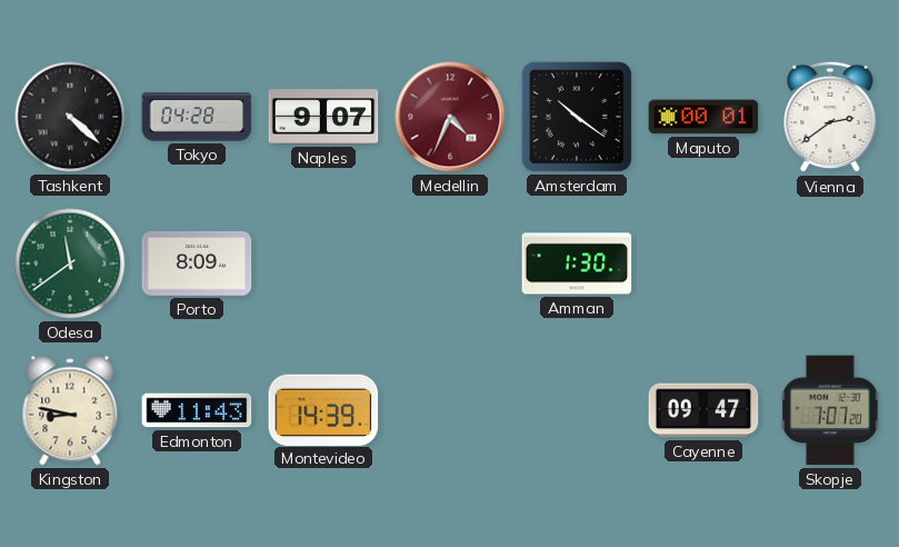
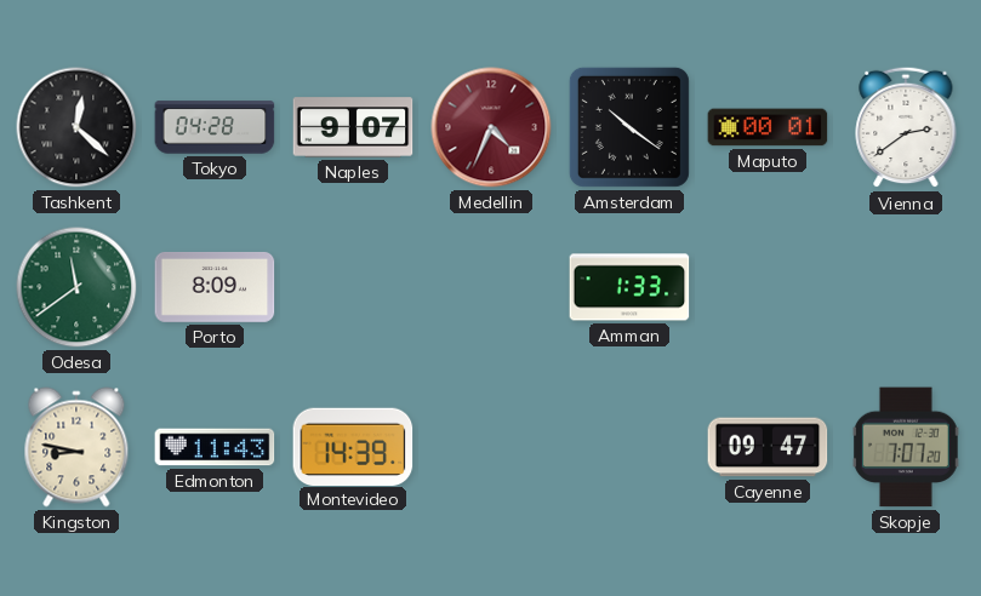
Tashkent: 4:22 -> 12:22
Amman: 1:30 -> 1:33
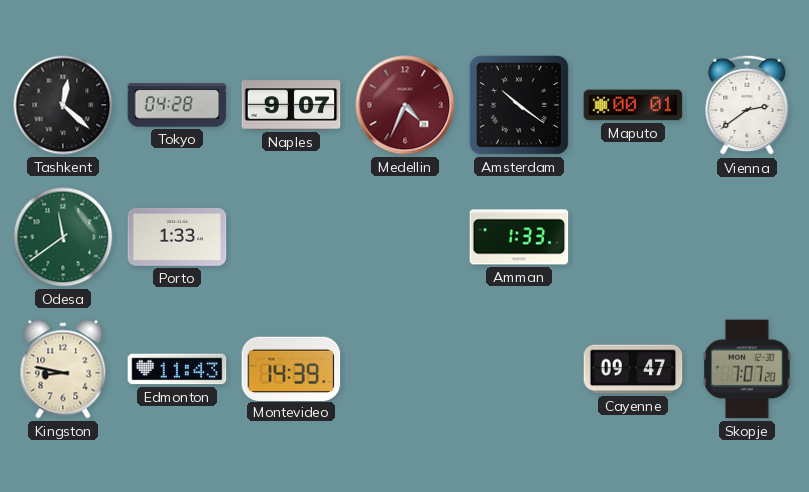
Porto: 8:09 -> 1:33
